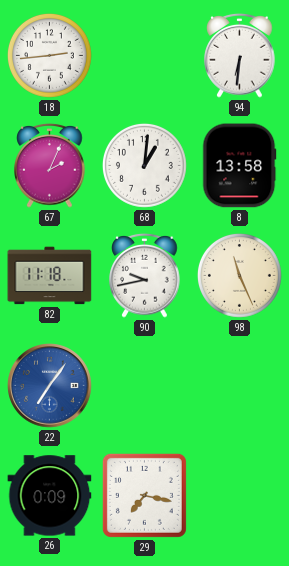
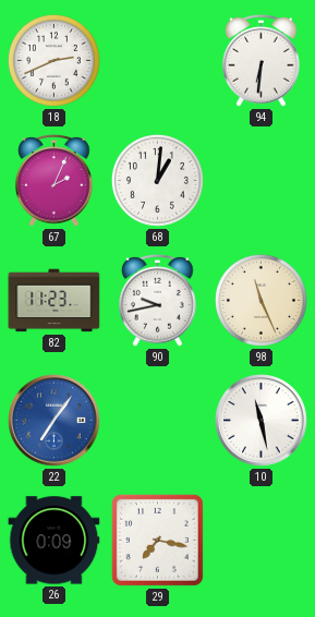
18: 2:44 -> 2:41
8: 13:58 -> none
82: 11:18 -> 11:23
10: none -> 11:28
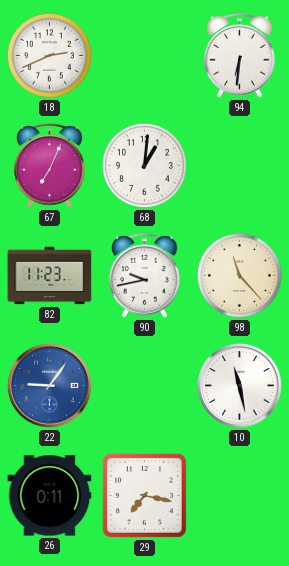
67: 2:04 -> 7:04
98: 11:26 -> 11:23
22: 7:06 -> 9:06
26: 0:09 -> 0:11
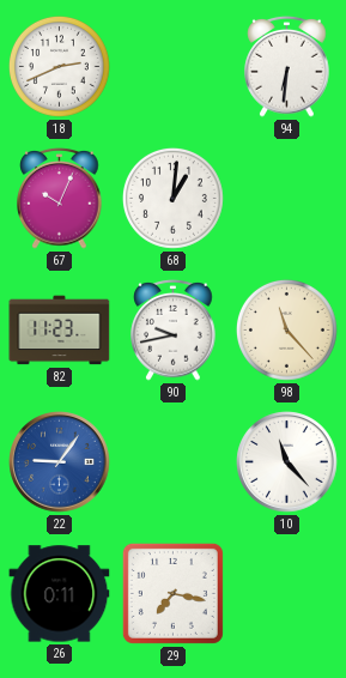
67: 7:04 -> 10:04
10: 11:28 -> 11:23
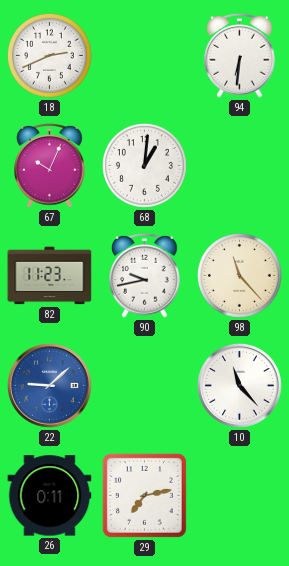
22: 9:06 -> 9:08
29: 7:17 -> 7:13
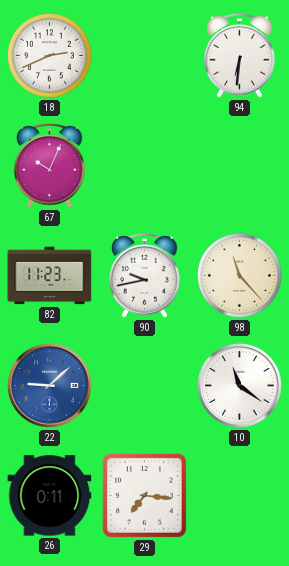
68: 1:01 -> none
10: 11:23 -> 11:21
29: 7:13 -> 7:16
